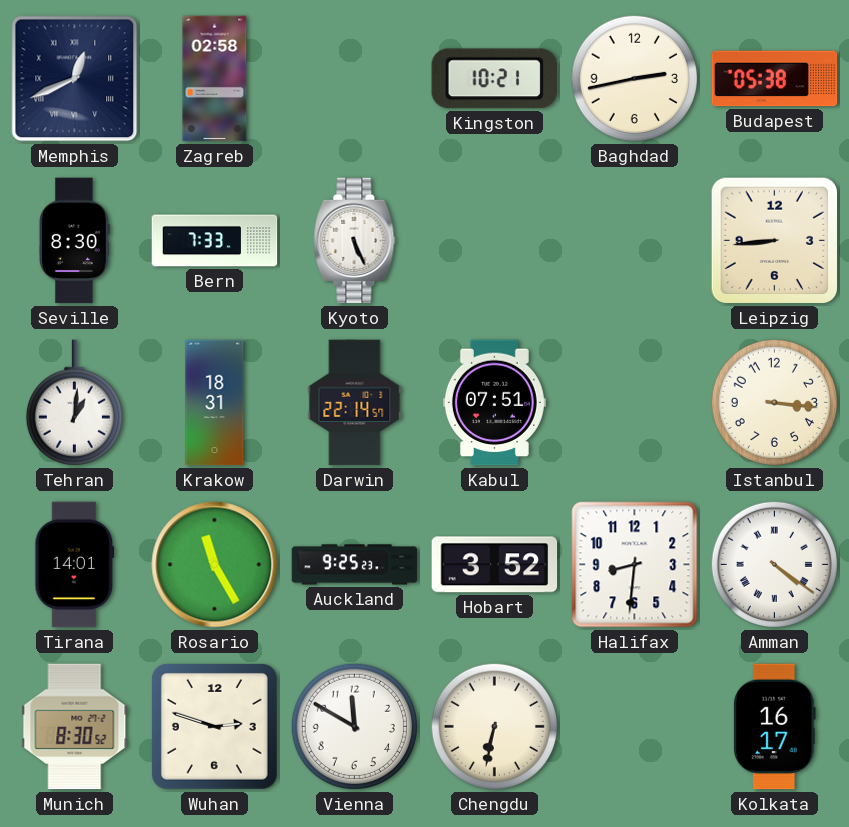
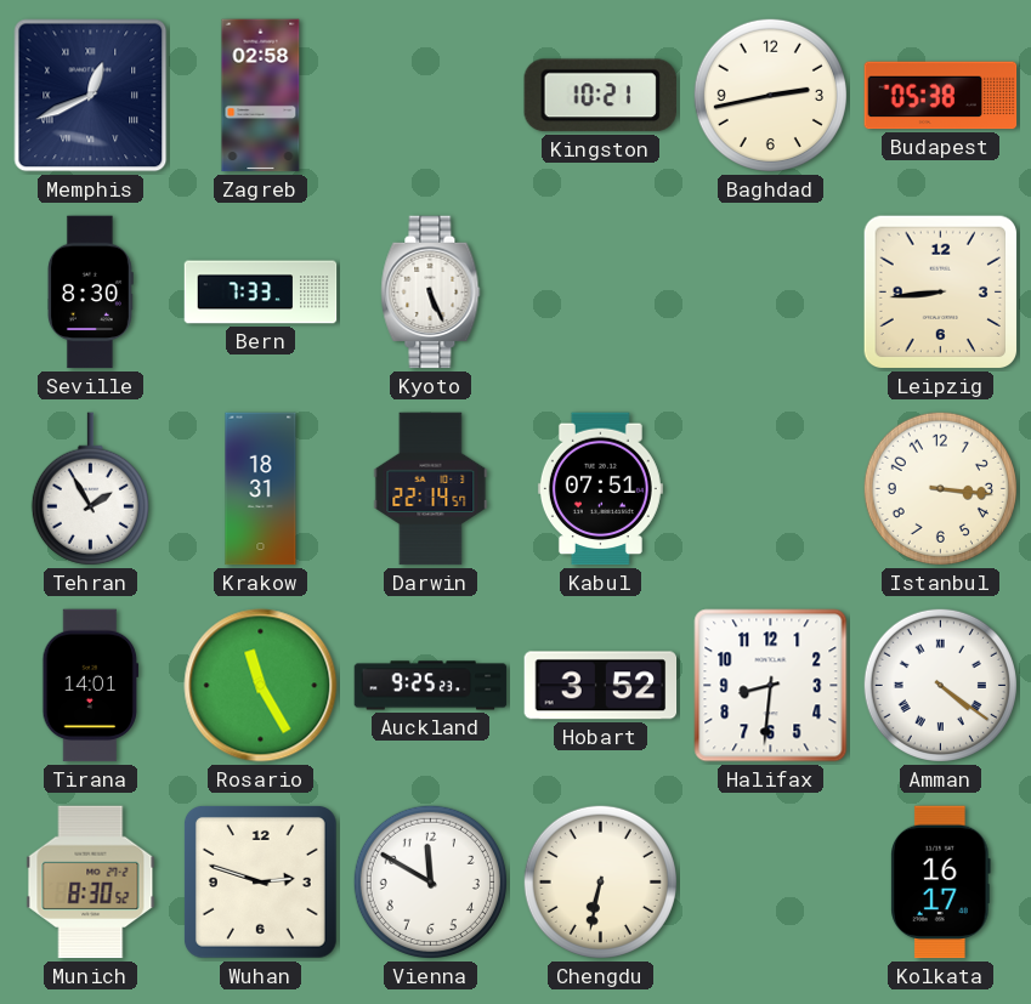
Tehran: 1:01 -> 1:55
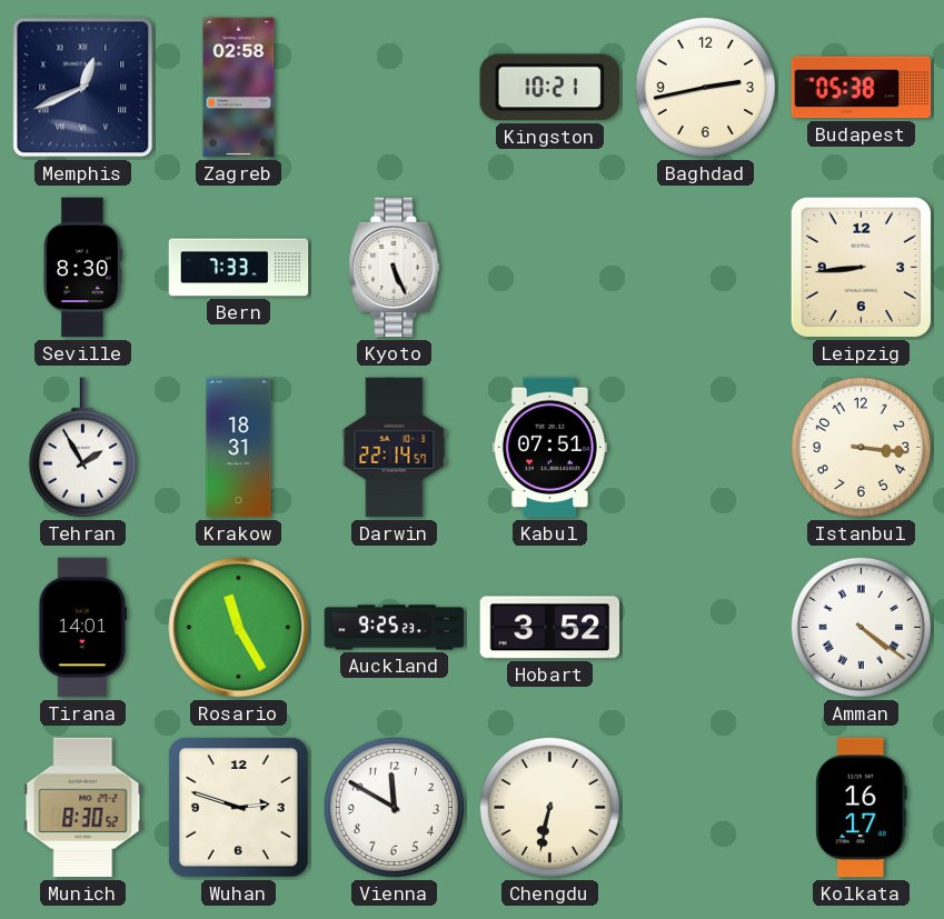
Halifax: 8:31 -> none
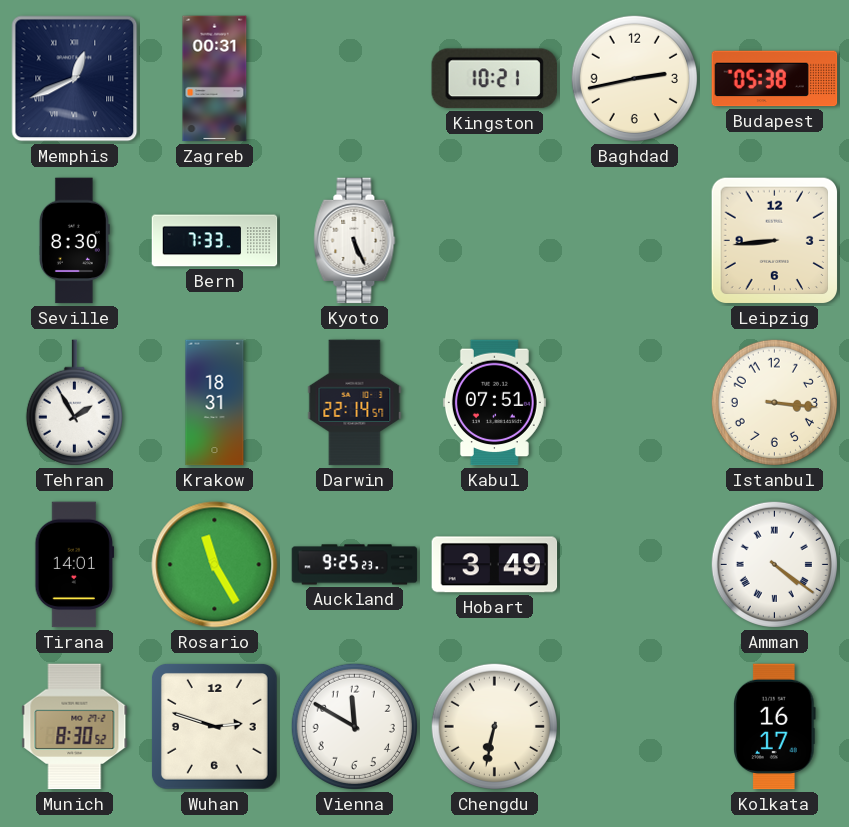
Zagreb: 02:58 -> 00:31
Hobart: 3:52 -> 3:49
